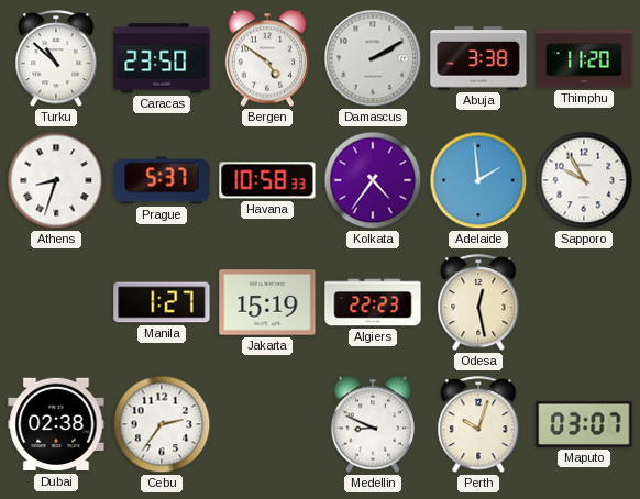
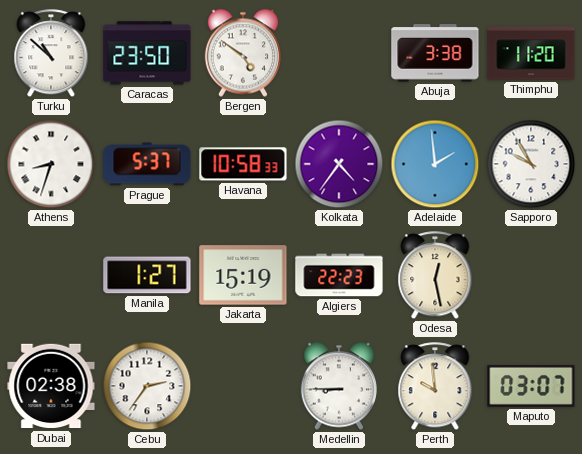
Damascus: 2:10 -> none
Medellin: 8:49 -> 8:45
Perth: 10:03 -> 9:59
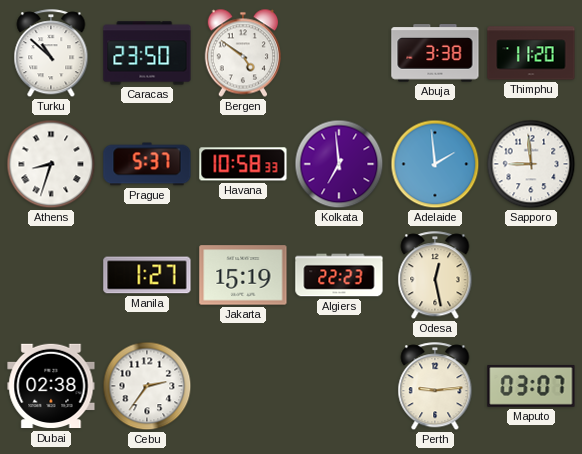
Kolkata: 4:36 -> 6:59
Sapporo: 9:55 -> 8:59
Medellin: 8:45 -> none
Perth: 9:59 -> 9:14
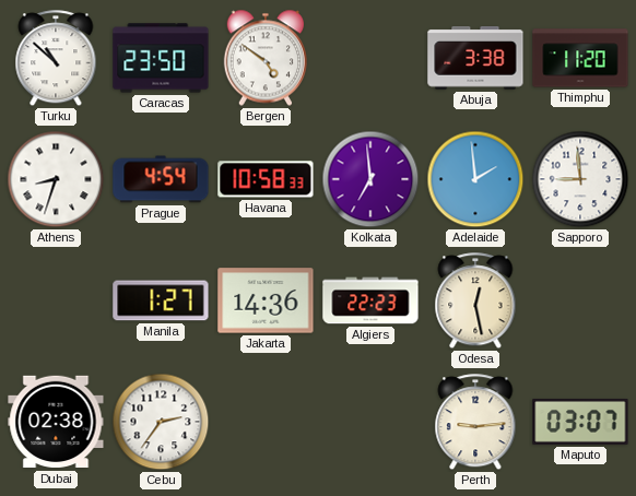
Prague: 5:37 -> 4:54
Jakarta: 15:19 -> 14:36
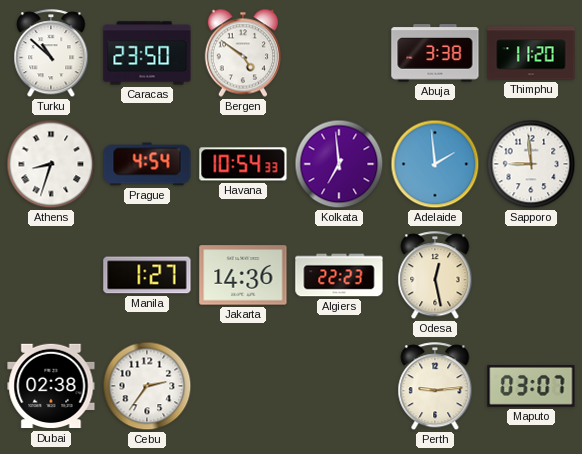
Havana: 10:58 -> 10:54
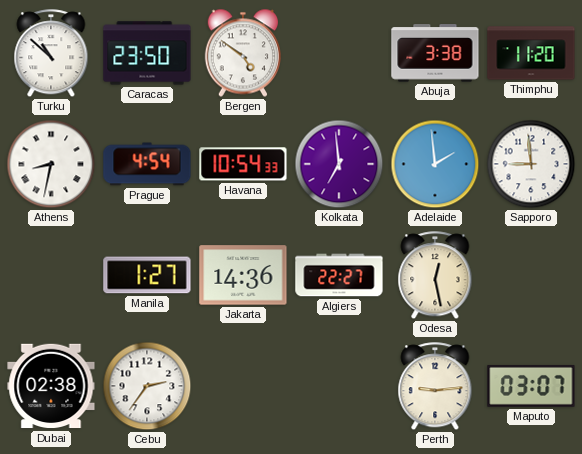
Athens: 8:33 -> 8:32
Algiers: 22:23 -> 22:27
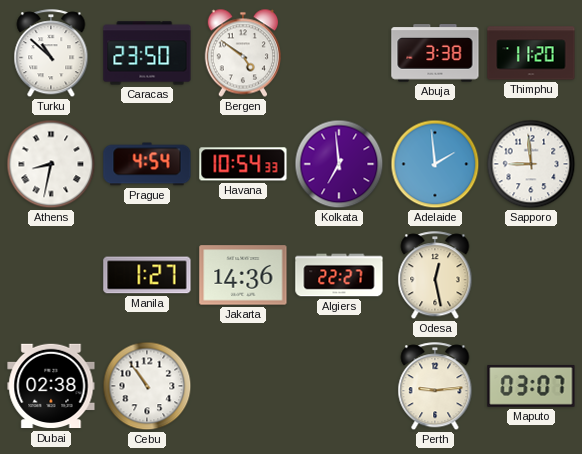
Cebu: 2:36 -> 10:54
